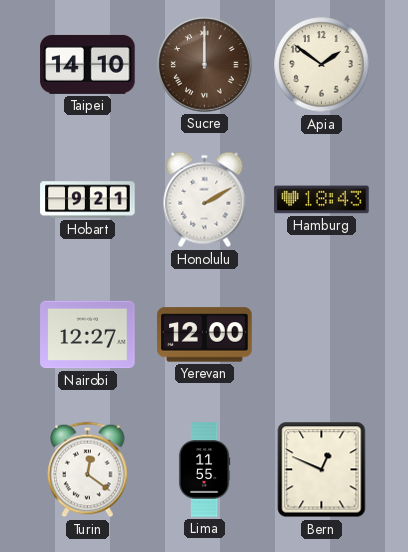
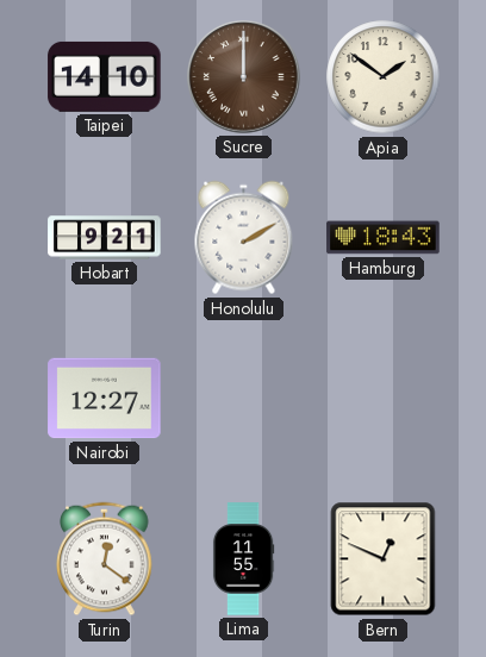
Yerevan: 12:00 -> none
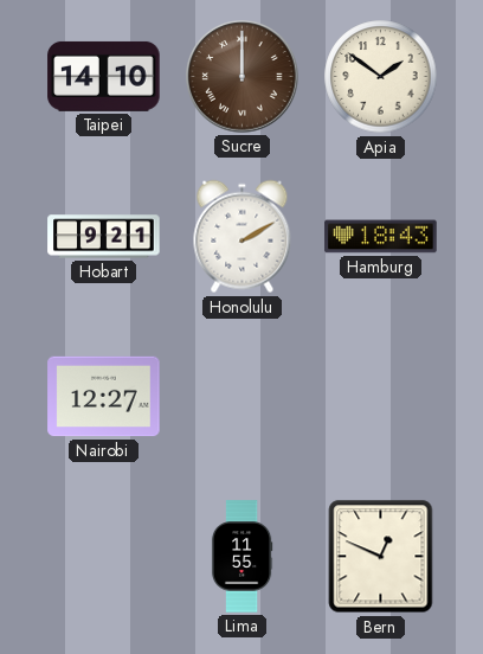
Turin: 12:21 -> none
